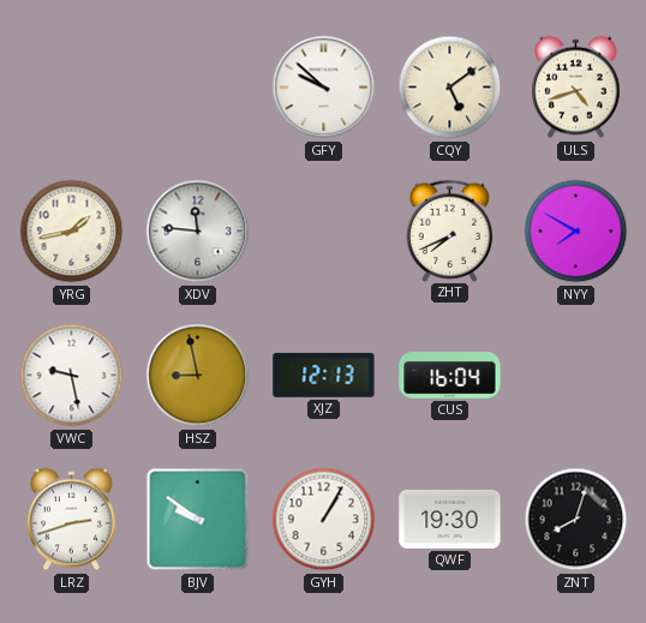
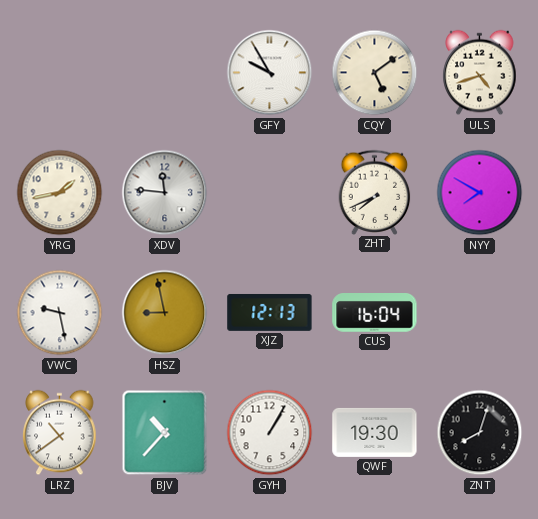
GFY: 9:52 -> 9:55
LRZ: 2:42 -> 10:39
BJV: 9:51 -> 10:37
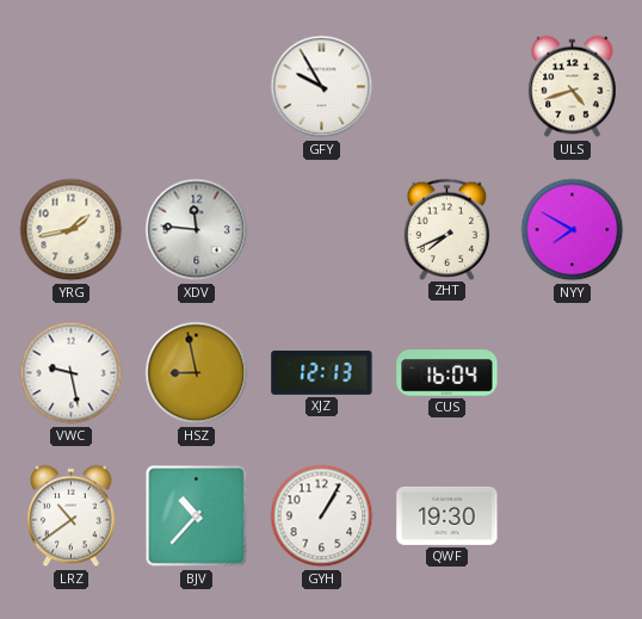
CQY: 5:09 -> none
ZNT: 8:03 -> none
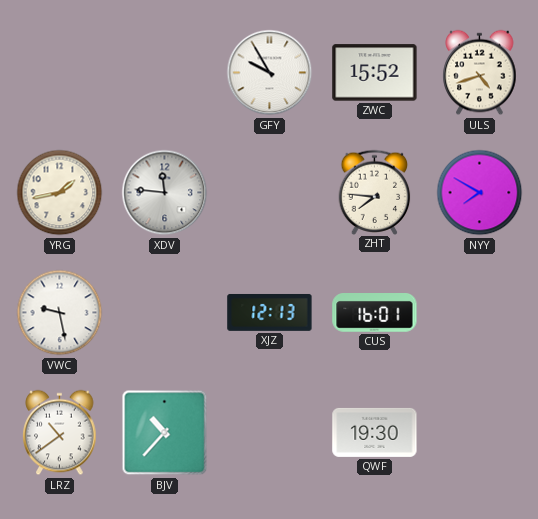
ZWC: none -> 15:52
ZHT: 7:41 -> 7:46
HSZ: 8:58 -> none
CUS: 16:04 -> 16:01
GYH: 1:05 -> none
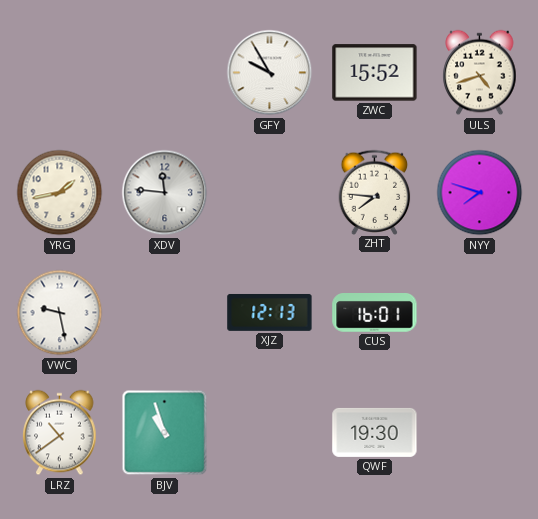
NYY: 7:50 -> 7:48
BJV: 10:37 -> 10:57
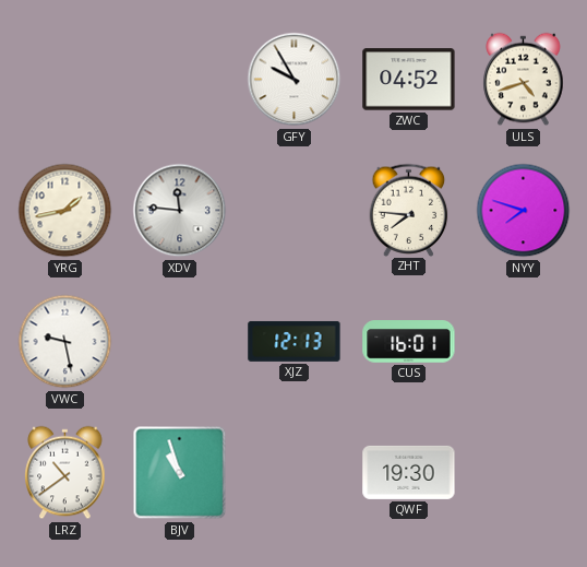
ZWC: 15:52 -> 04:52
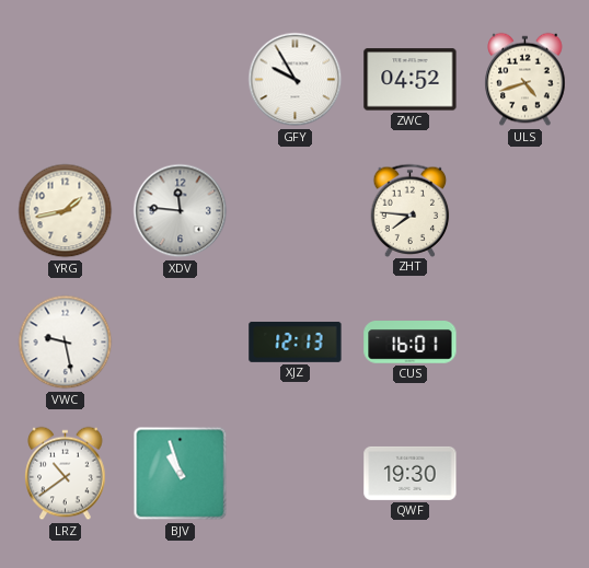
NYY: 7:48 -> none
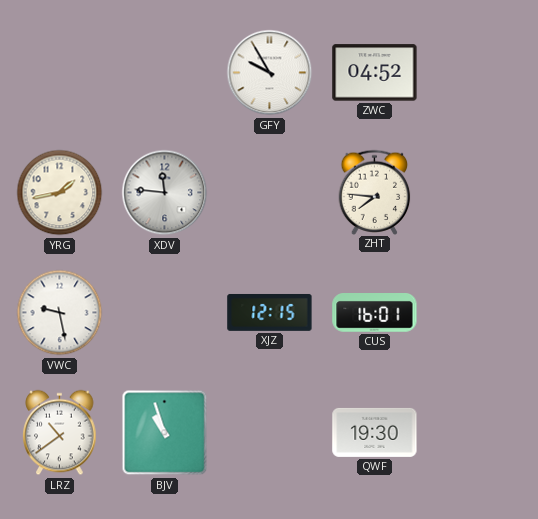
ULS: 4:42 -> none
XJZ: 12:13 -> 12:15
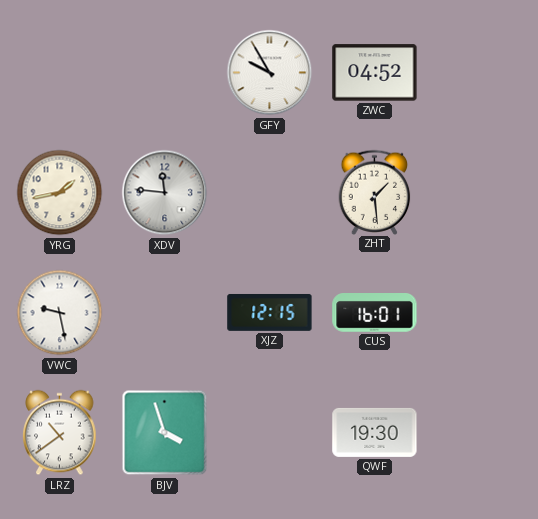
ZHT: 7:46 -> 1:29
BJV: 10:57 -> 3:57
